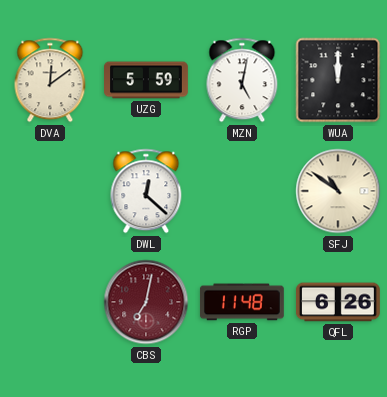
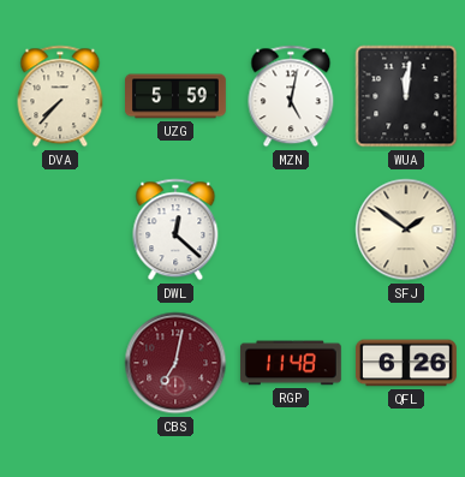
DVA: 12:09 -> 7:37
WUA: 12:00 -> 12:01
SFJ: 10:51 -> 1:51
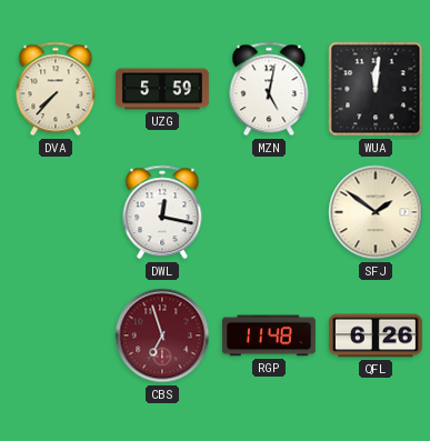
DWL: 12:22 -> 12:17
CBS: 7:02 -> 6:57
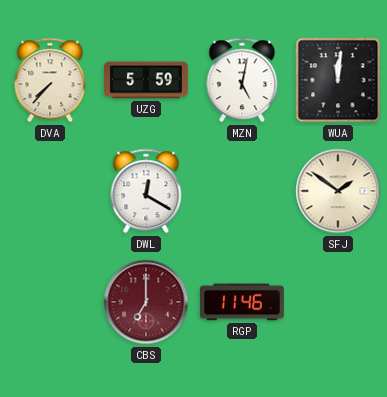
DWL: 12:17 -> 12:20
CBS: 6:57 -> 7:00
RGP: 11:48 -> 11:46
QFL: 6:26 -> none
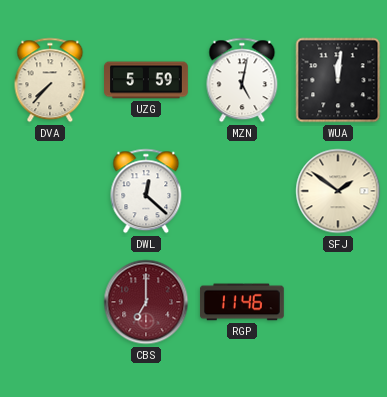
DWL: 12:20 -> 12:22
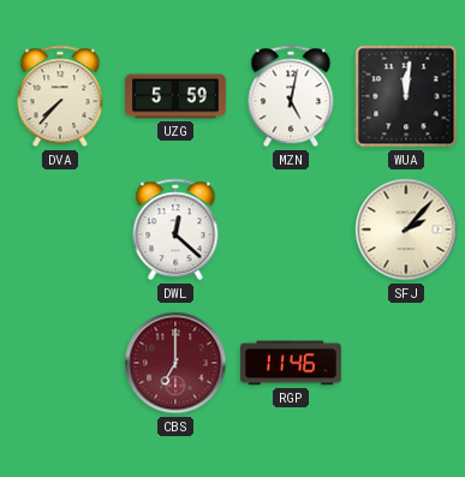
SFJ: 1:51 -> 2:07
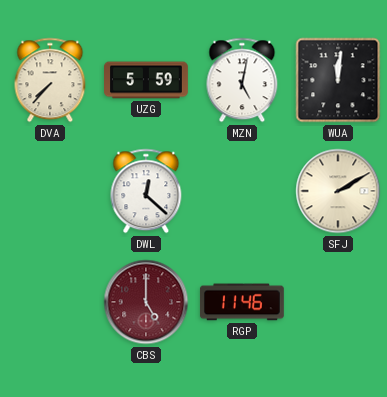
SFJ: 2:07 -> 2:10
CBS: 7:00 -> 5:00
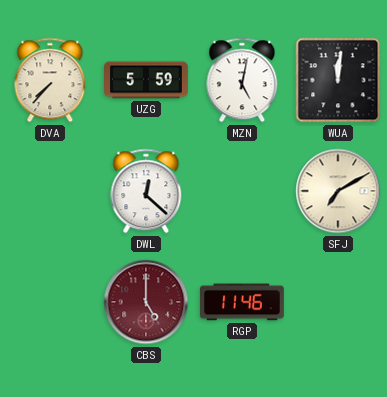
SFJ: 2:10 -> 7:10
